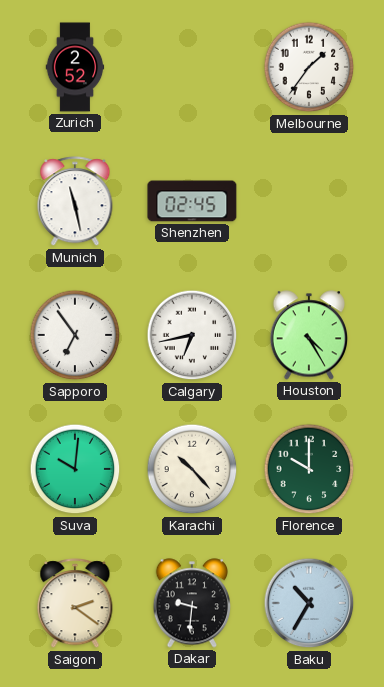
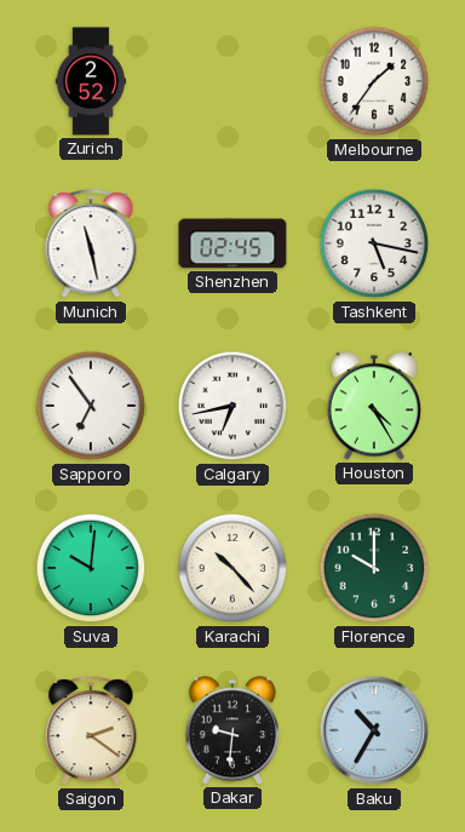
Tashkent: none -> 5:17
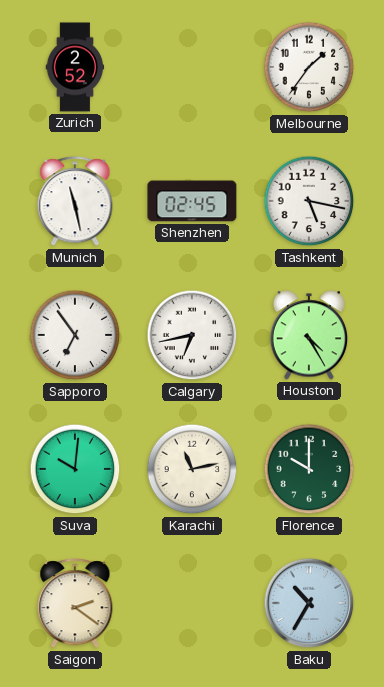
Karachi: 10:23 -> 11:13
Dakar: 9:31 -> none
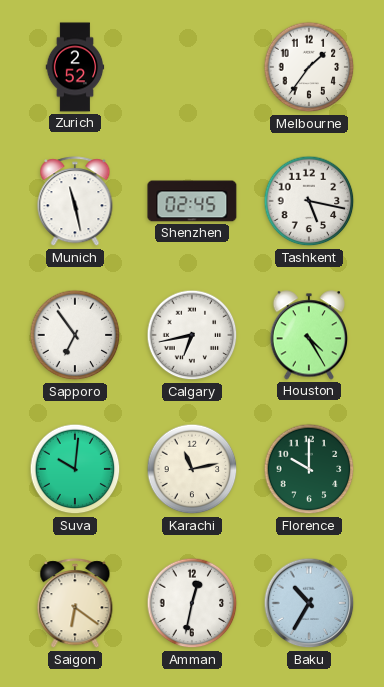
Saigon: 2:21 -> 6:21
Amman: none -> 12:32
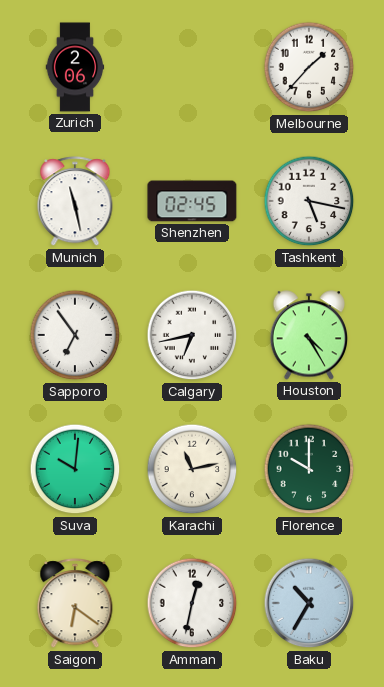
Zurich: 2:52 -> 2:06
Melbourne: 1:36 -> 1:37
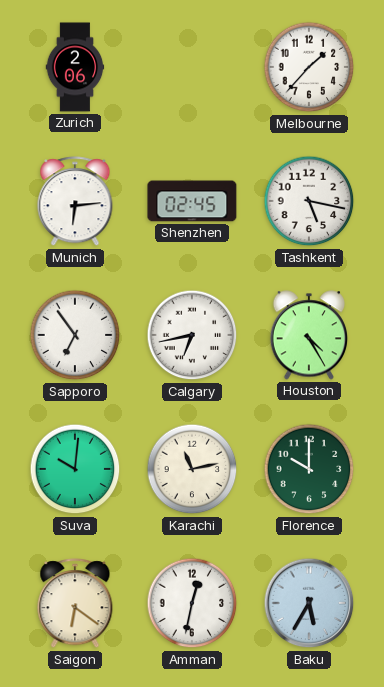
Munich: 11:28 -> 6:14
Baku: 10:35 -> 5:35
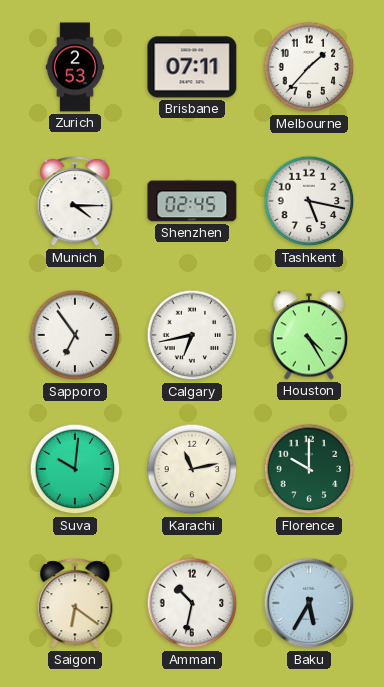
Zurich: 2:06 -> 2:53
Brisbane: none -> 07:11
Munich: 6:14 -> 4:15
Amman: 12:32 -> 10:32
